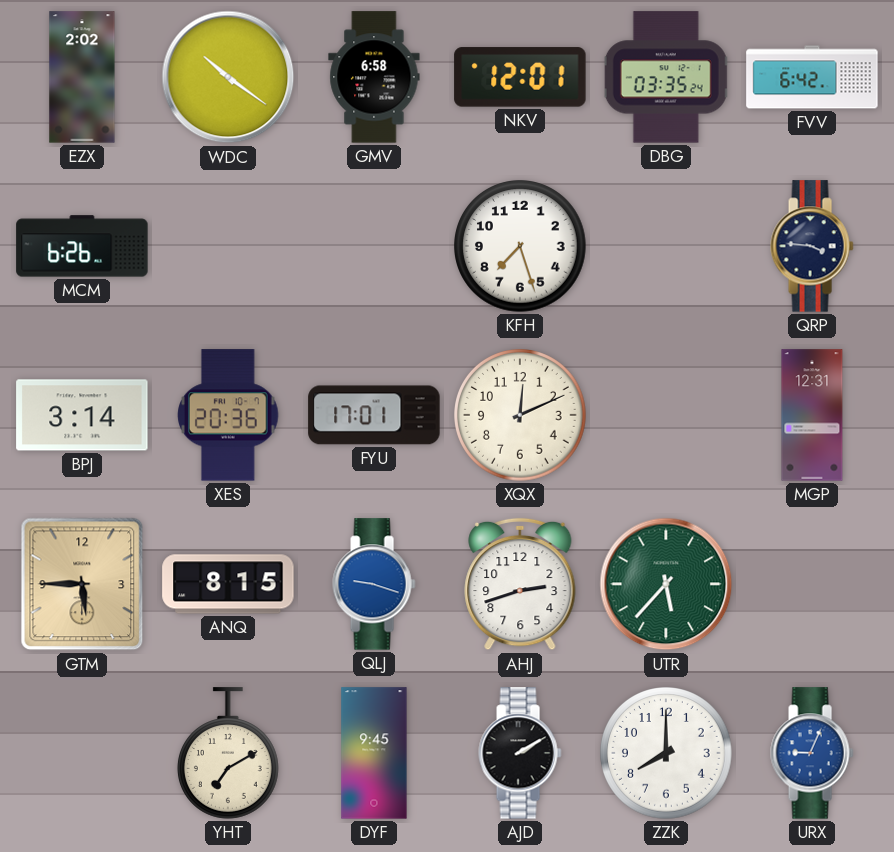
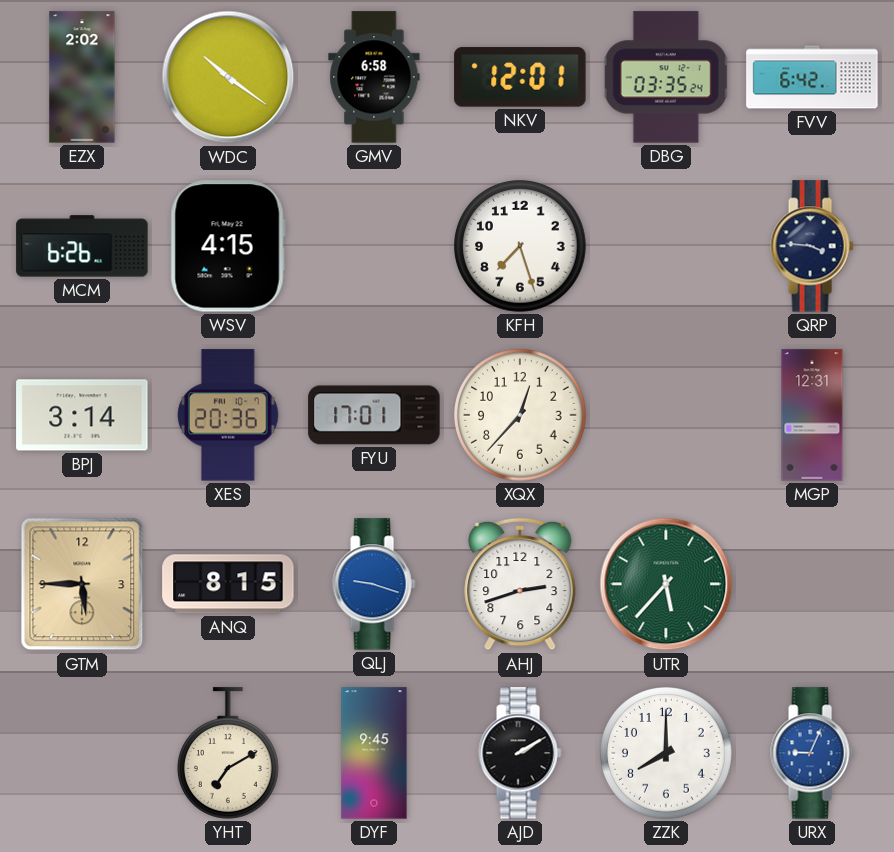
WSV: none -> 4:15
XQX: 12:11 -> 12:37
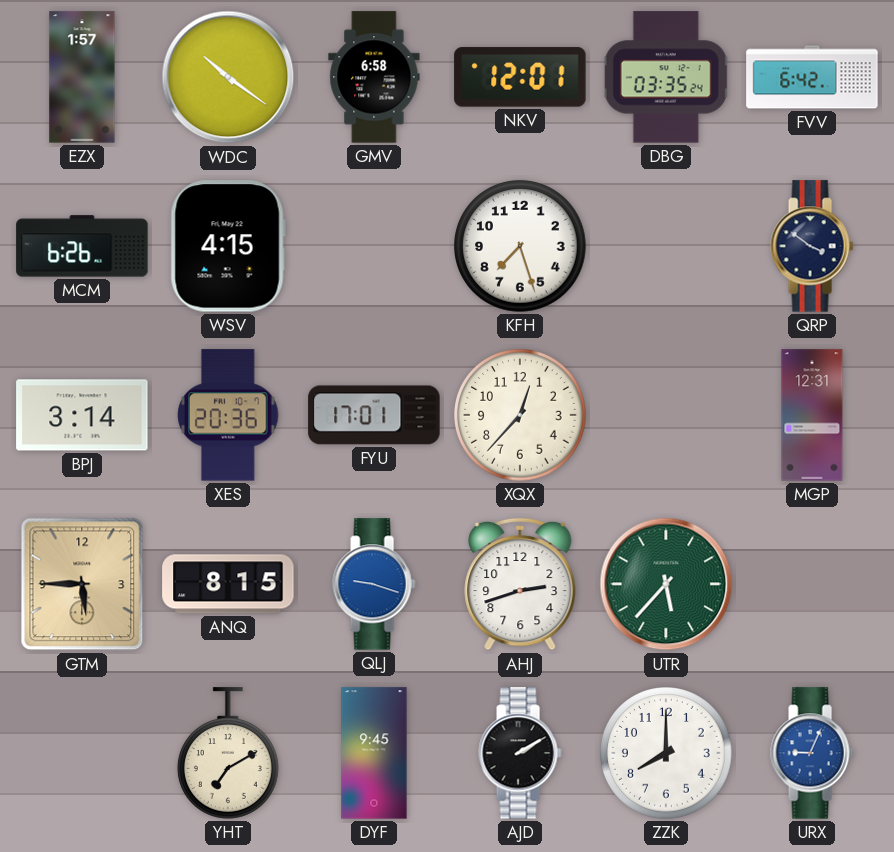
EZX: 2:02 -> 1:57
QRP: 3:46 -> 3:51
